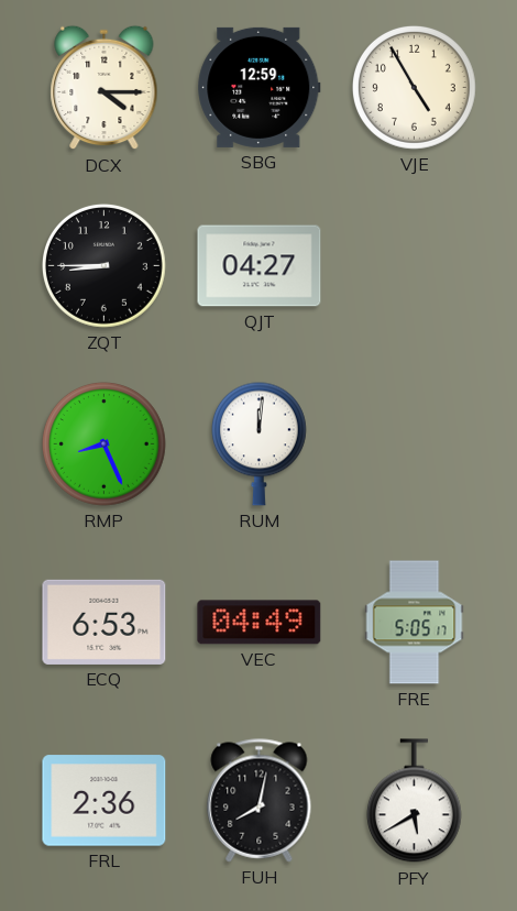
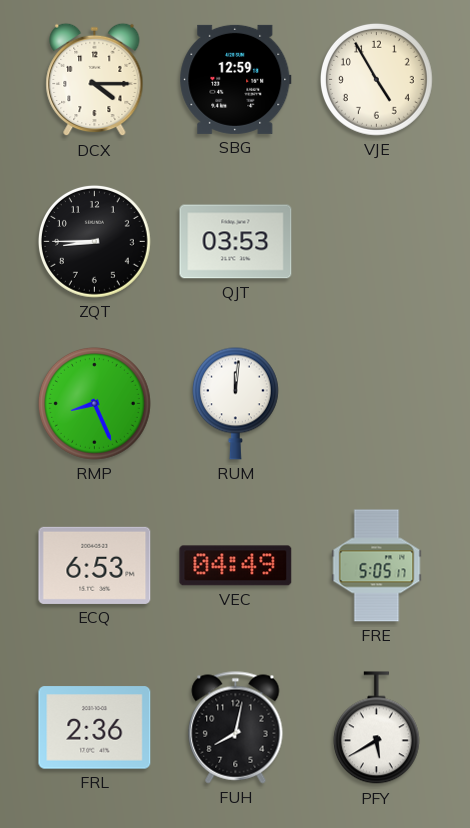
QJT: 04:27 -> 03:53
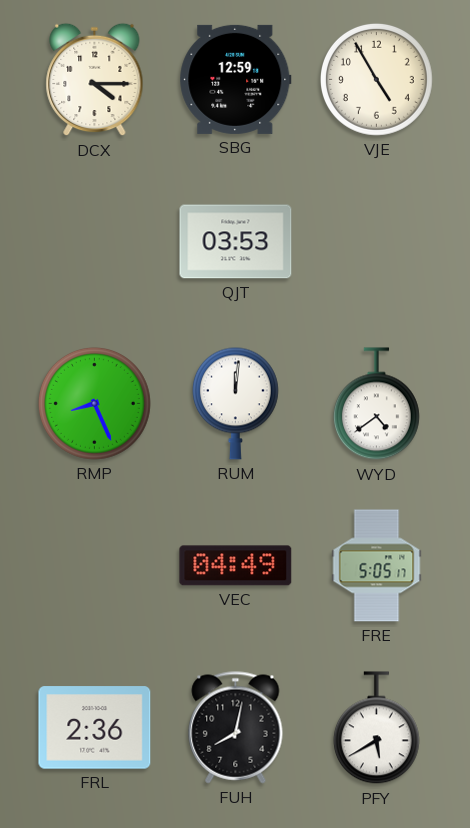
ZQT: 8:45 -> none
WYD: none -> 4:39
ECQ: 6:53 -> none
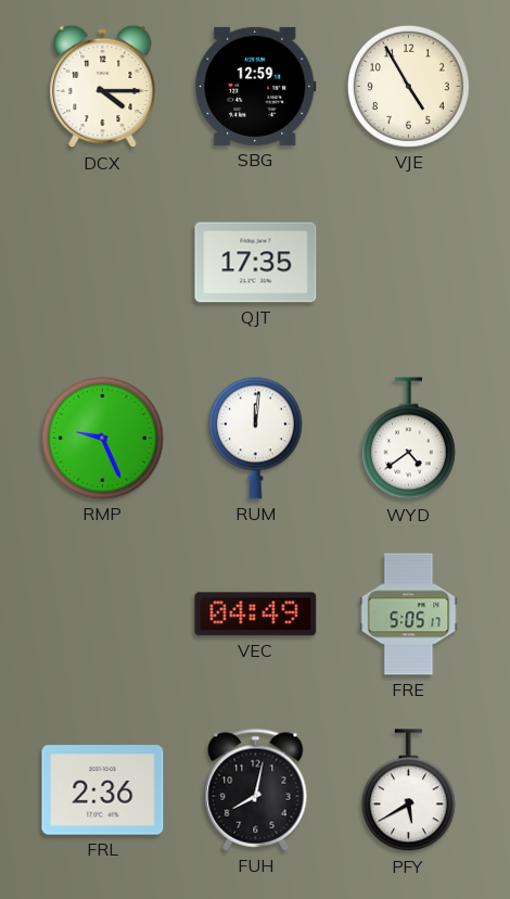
QJT: 03:53 -> 17:35
RMP: 8:26 -> 9:26
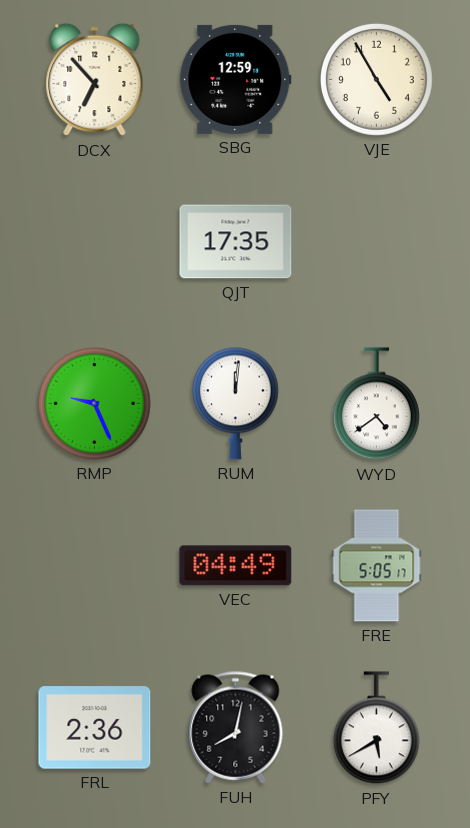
DCX: 4:15 -> 6:53
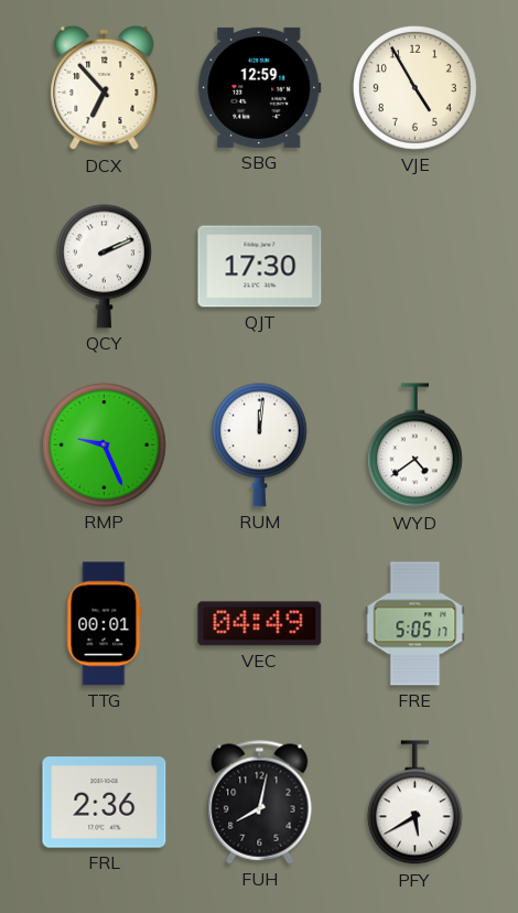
QCY: none -> 2:11
QJT: 17:35 -> 17:30
TTG: none -> 00:01
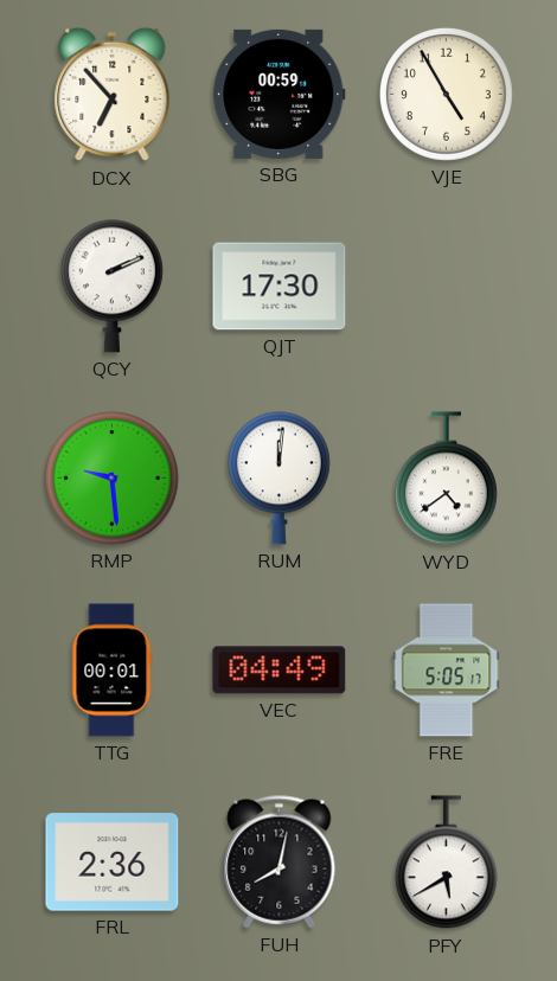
SBG: 12:59 -> 00:59
RMP: 9:26 -> 9:29
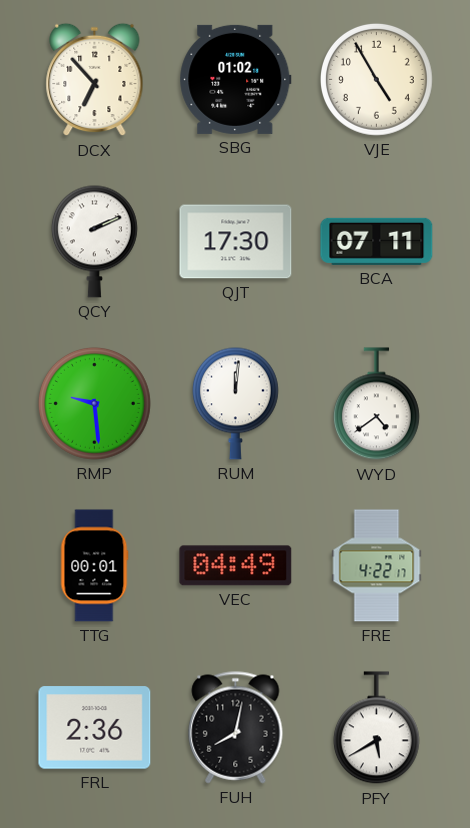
SBG: 00:59 -> 01:02
BCA: none -> 07:11
FRE: 5:05 -> 4:22
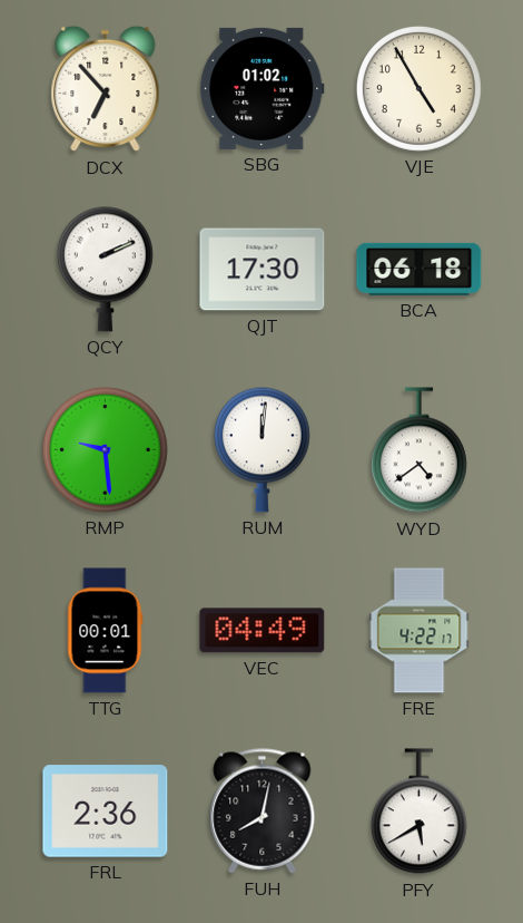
BCA: 07:11 -> 06:18
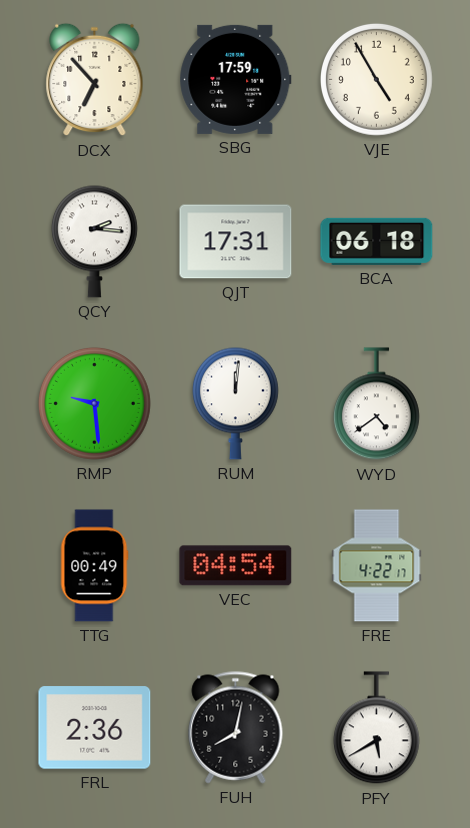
SBG: 01:02 -> 17:59
QCY: 2:11 -> 2:16
QJT: 17:30 -> 17:31
TTG: 00:01 -> 00:49
VEC: 04:49 -> 04:54
